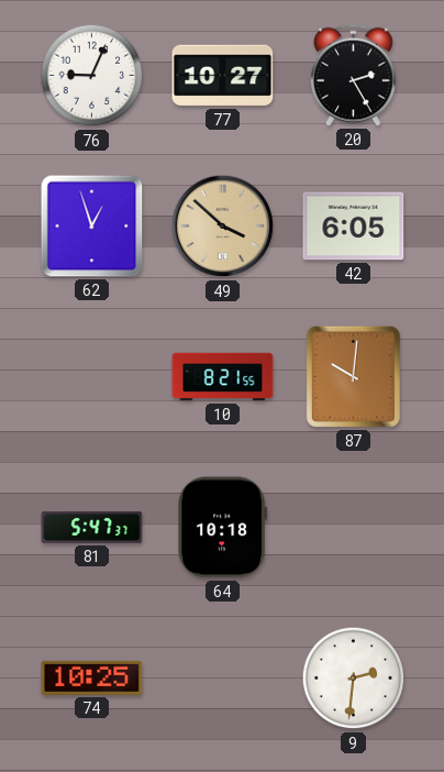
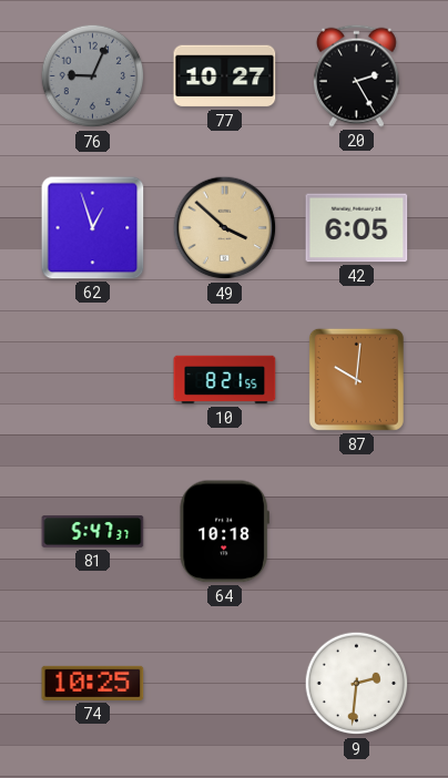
76 dial: white -> grey
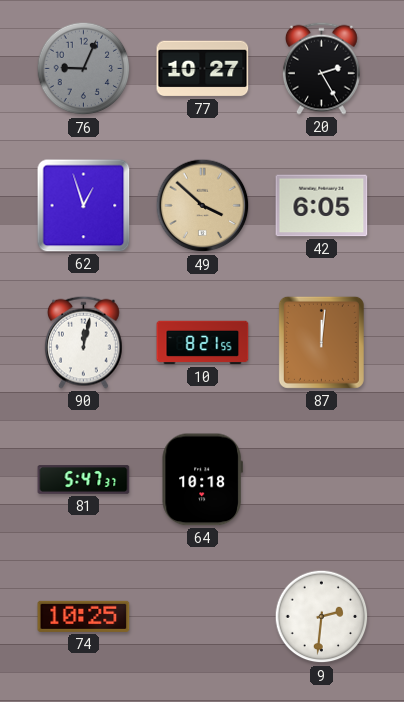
90: none -> 12:02
87: 10:01 -> 12:01
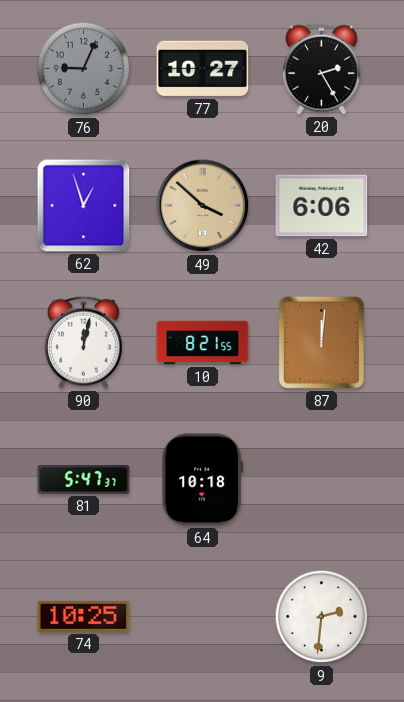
42: 6:05 -> 6:06
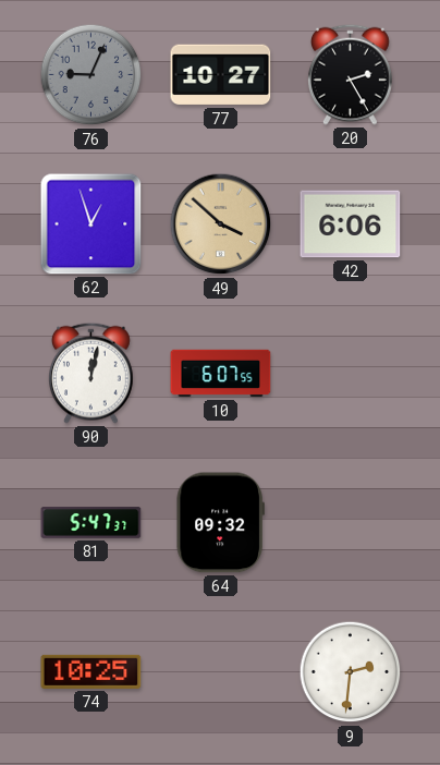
10: 8:21 -> 6:07
87: 12:01 -> none
64: 10:18 -> 09:32
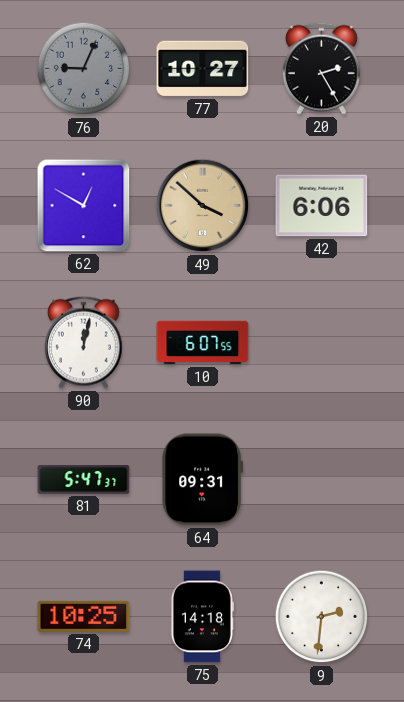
62: 12:57 -> 12:50
64: 09:32 -> 09:31
75: none -> 14:18
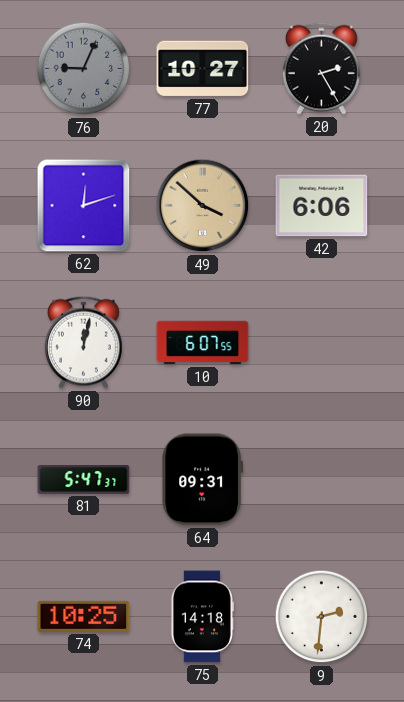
62: 12:50 -> 12:12
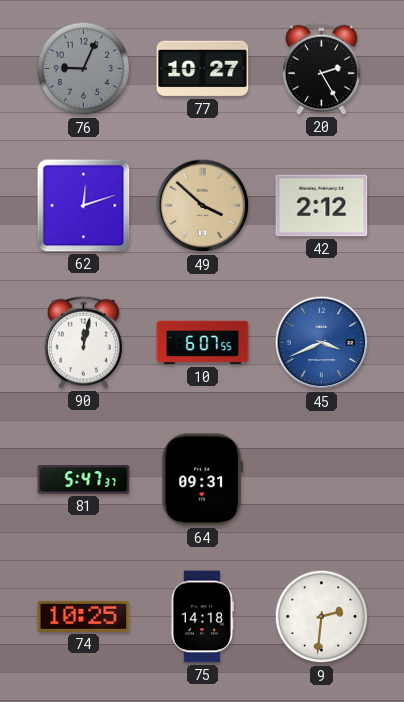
42: 6:06 -> 2:12
45: none -> 3:41
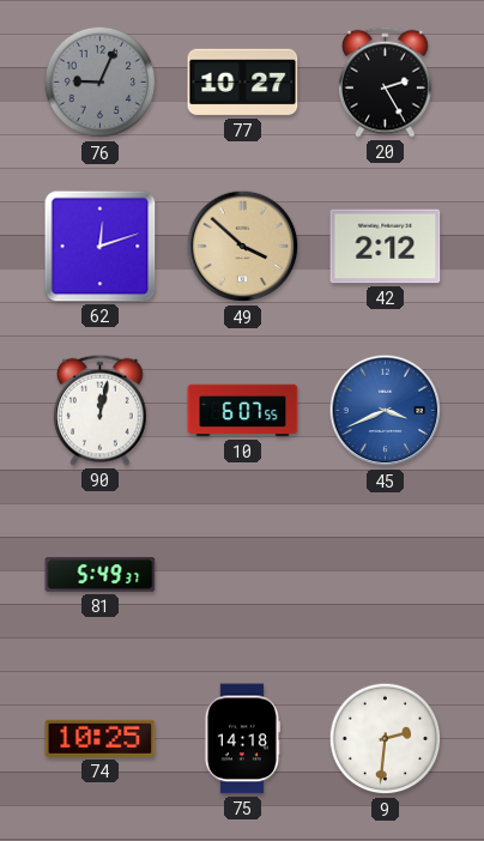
81: 5:47 -> 5:49
64: 09:31 -> none
